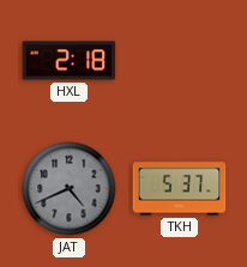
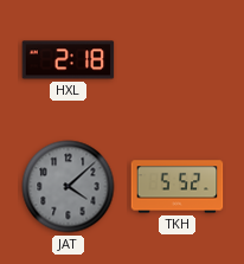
JAT: 4:41 -> 4:08
TKH: 5:37 -> 5:52
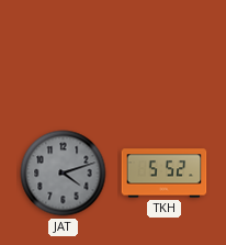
HXL: 2:18 -> none
JAT: 4:08 -> 4:12
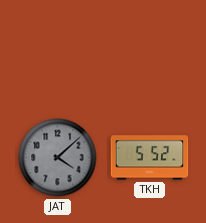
JAT: 4:12 -> 4:08
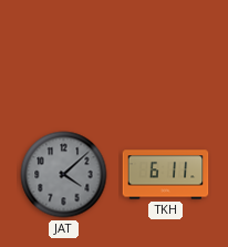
TKH: 5:52 -> 6:11
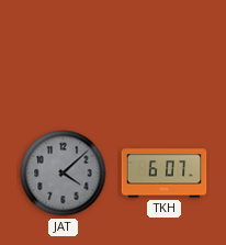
TKH: 6:11 -> 6:07
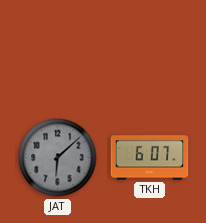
JAT: 4:08 -> 6:08
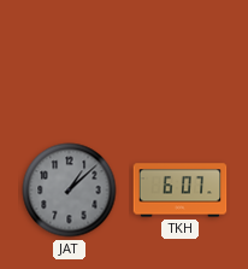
JAT: 6:08 -> 1:08
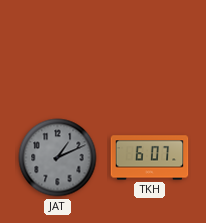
JAT: 1:08 -> 1:11
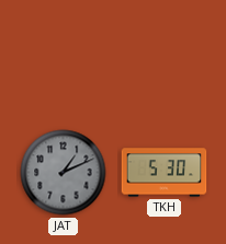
TKH: 6:07 -> 5:30
